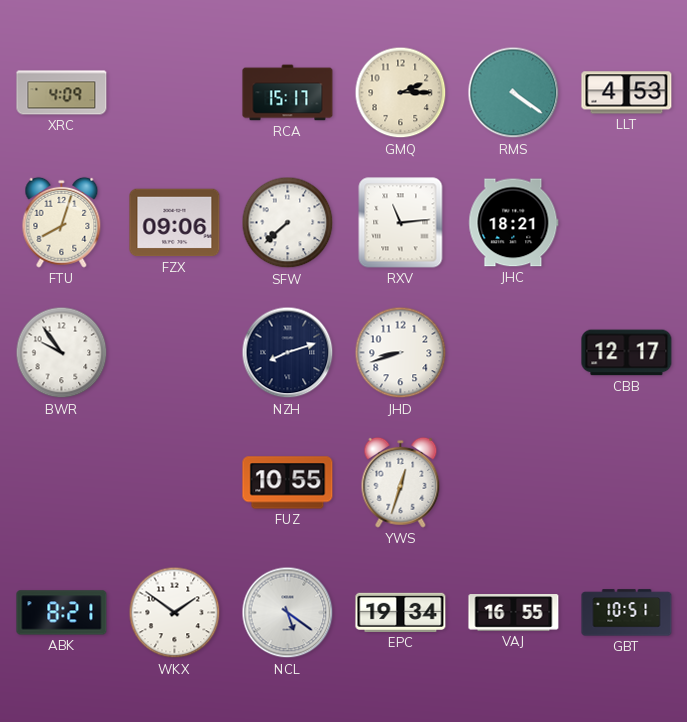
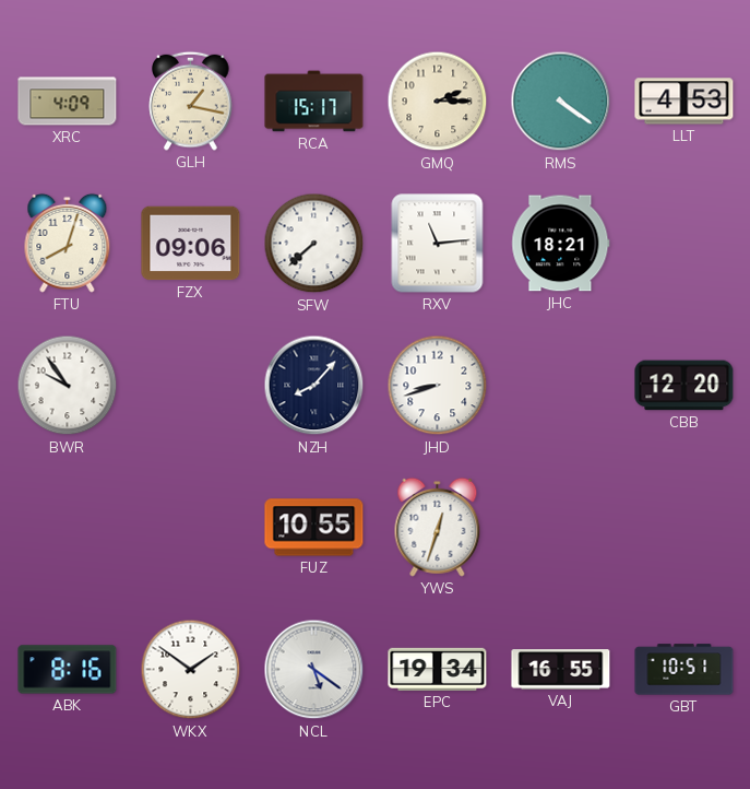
GLH: none -> 1:17
NZH: 8:12 -> 8:07
CBB: 12:17 -> 12:20
ABK: 8:21 -> 8:16
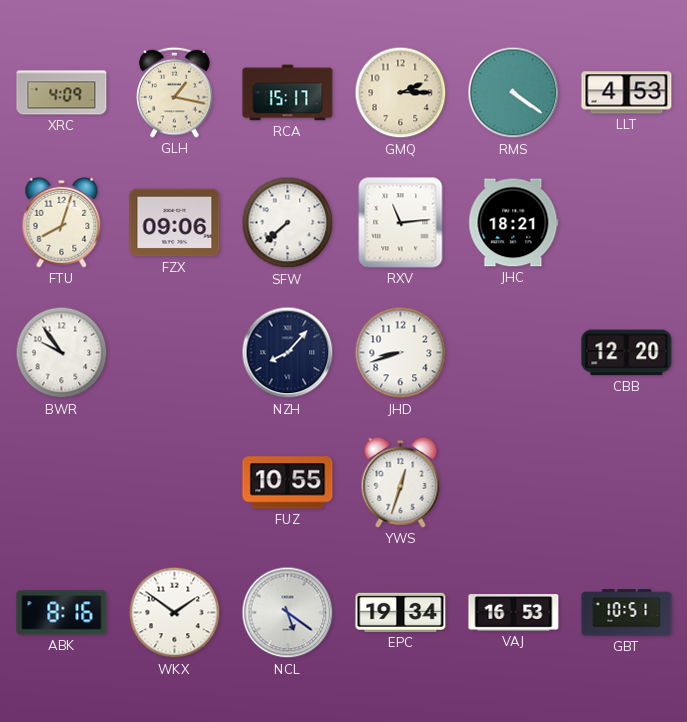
VAJ: 16:55 -> 16:53
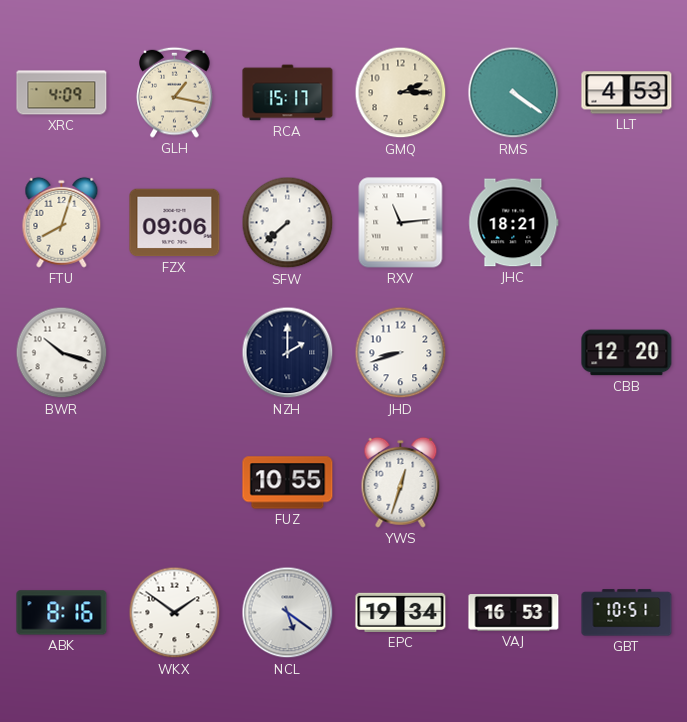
BWR: 9:54 -> 10:18
NZH: 8:07 -> 2:00
